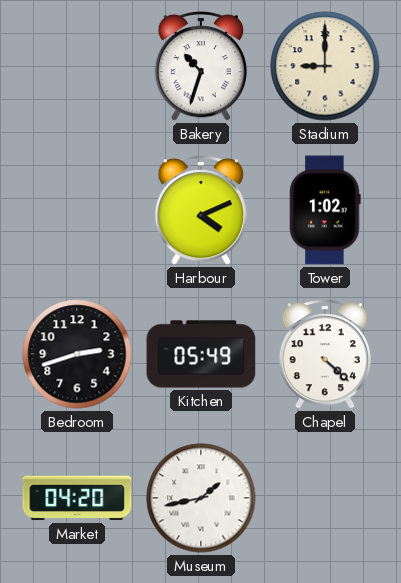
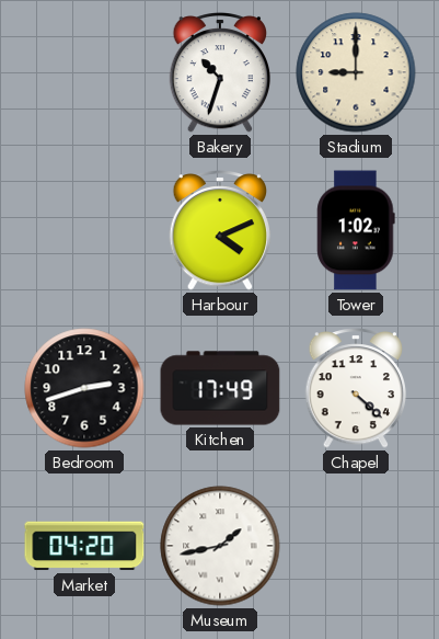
Kitchen: 05:49 -> 17:49
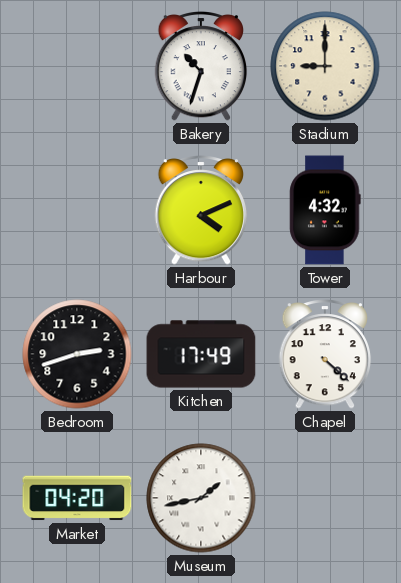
Tower: 1:02 -> 4:32
